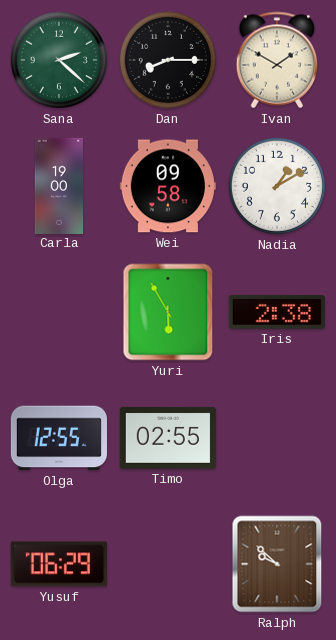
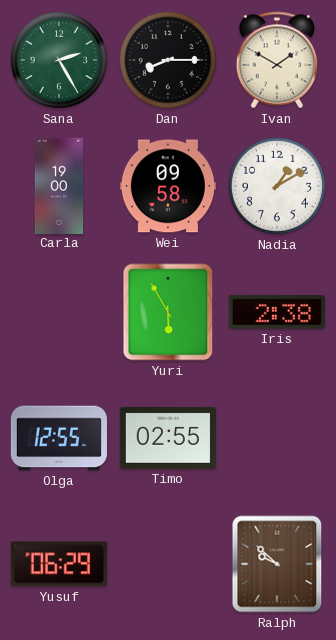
Sana: 2:22 -> 2:25
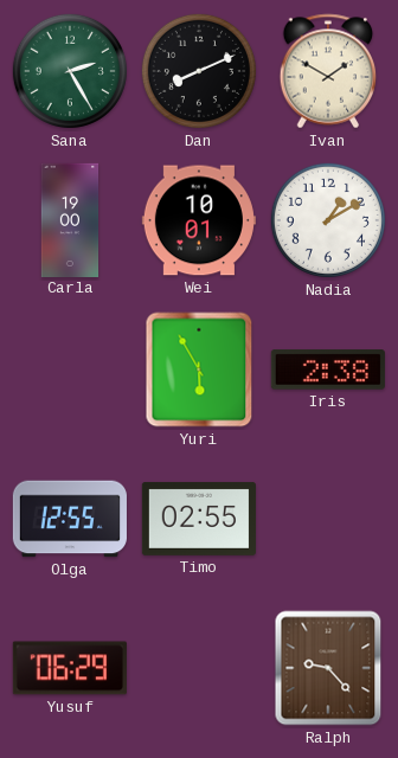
Dan: 8:15 -> 8:11
Wei: 09:58 -> 10:01
Ralph: 9:52 -> 9:23
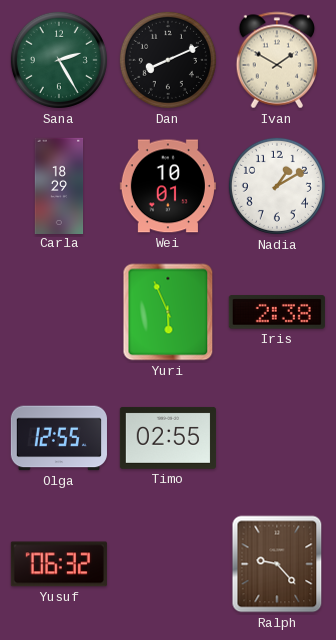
Carla: 19:00 -> 18:29
Yuri: 5:55 -> 5:56
Yusuf: 06:29 -> 06:32
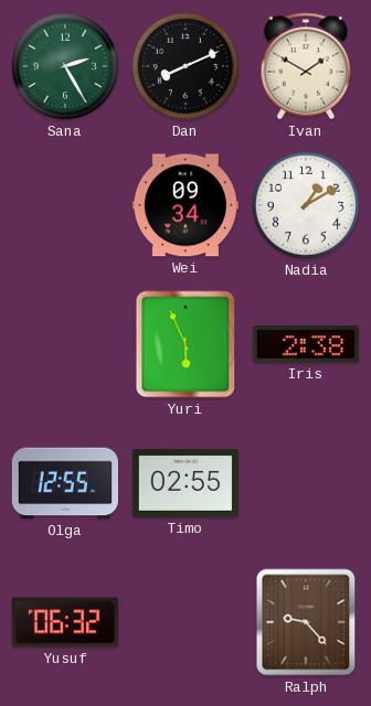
Carla: 18:29 -> none
Wei: 10:01 -> 09:34
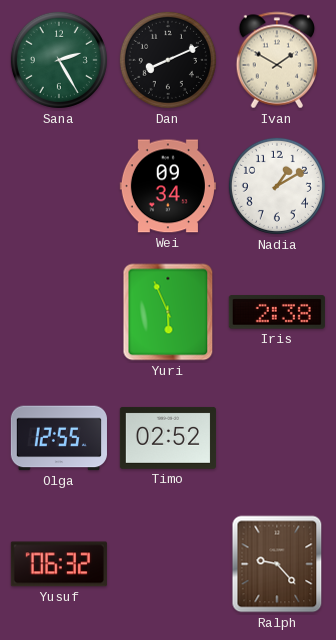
Timo: 02:55 -> 02:52
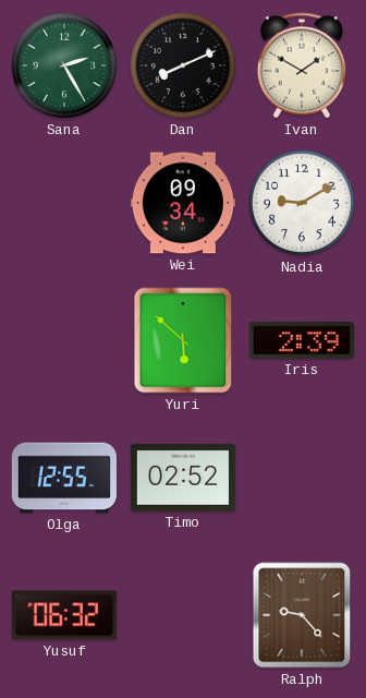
Nadia: 1:10 -> 9:10
Yuri: 5:56 -> 5:52
Iris: 2:38 -> 2:39
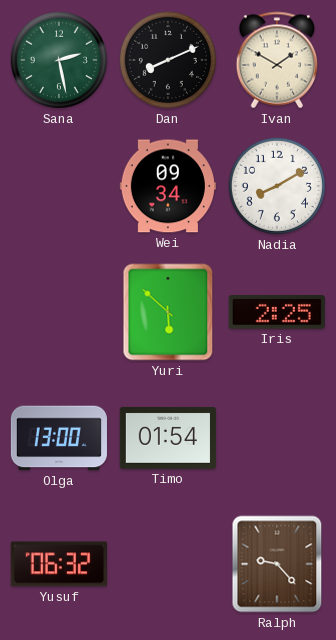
Sana: 2:25 -> 2:28
Nadia: 9:10 -> 8:10
Iris: 2:39 -> 2:25
Olga: 12:55 -> 13:00
Timo: 02:52 -> 01:54
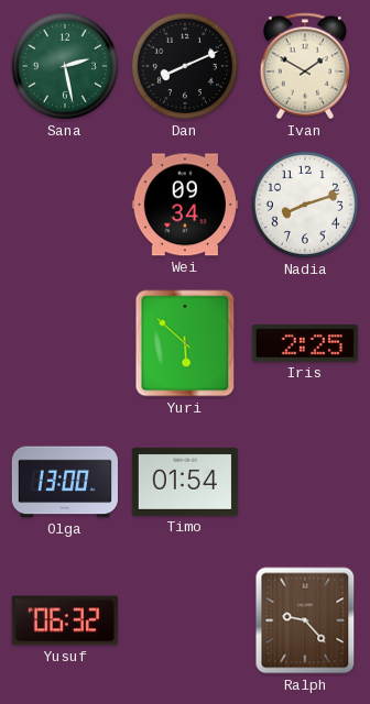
Nadia: 8:10 -> 8:12
